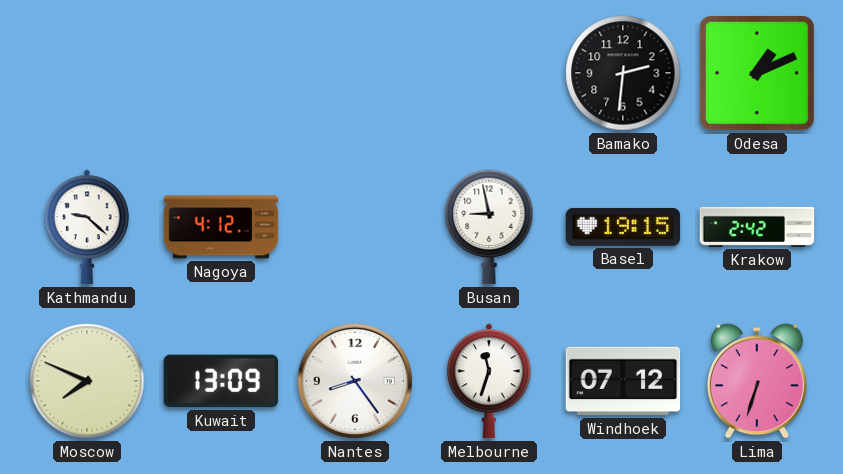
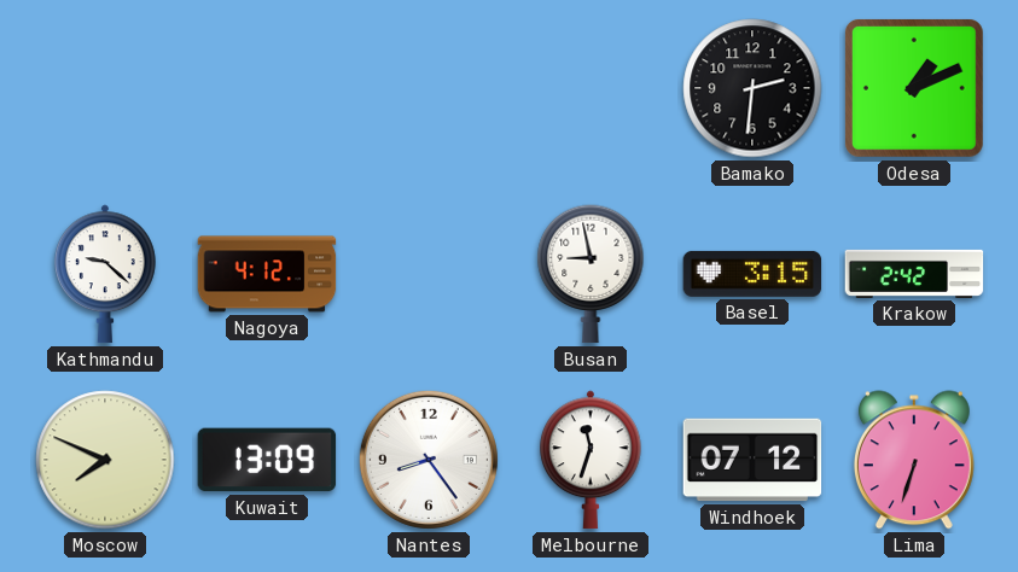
Basel: 19:15 -> 3:15
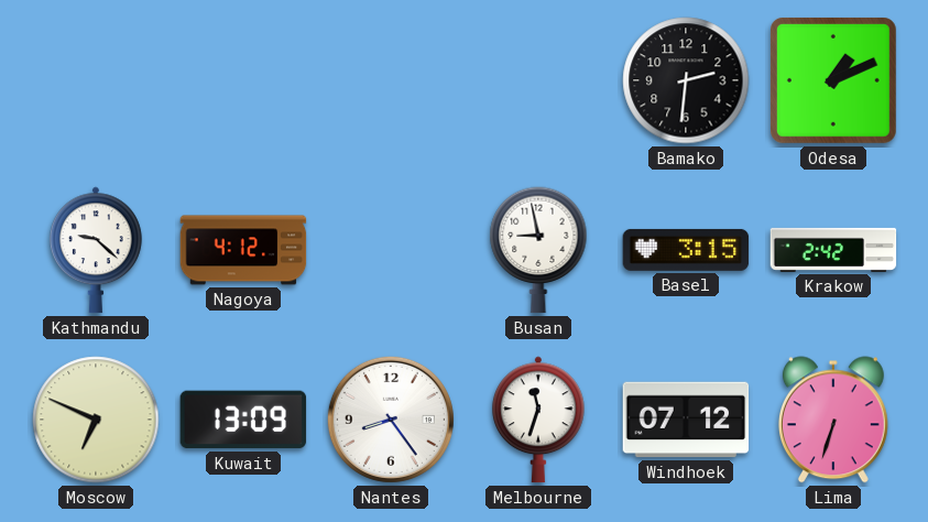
Moscow: 7:49 -> 6:49
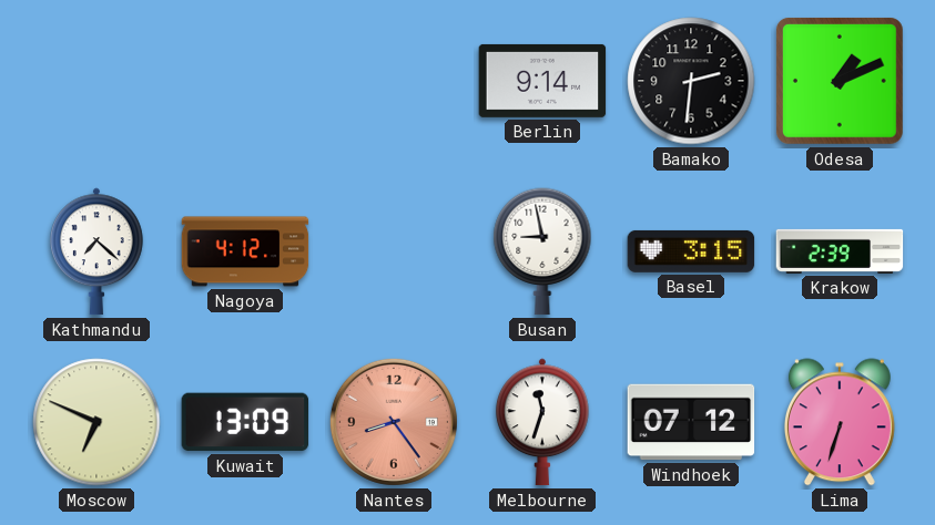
Berlin: none -> 9:14
Kathmandu: 9:22 -> 7:22
Krakow: 2:42 -> 2:39
Nantes dial: white -> salmon
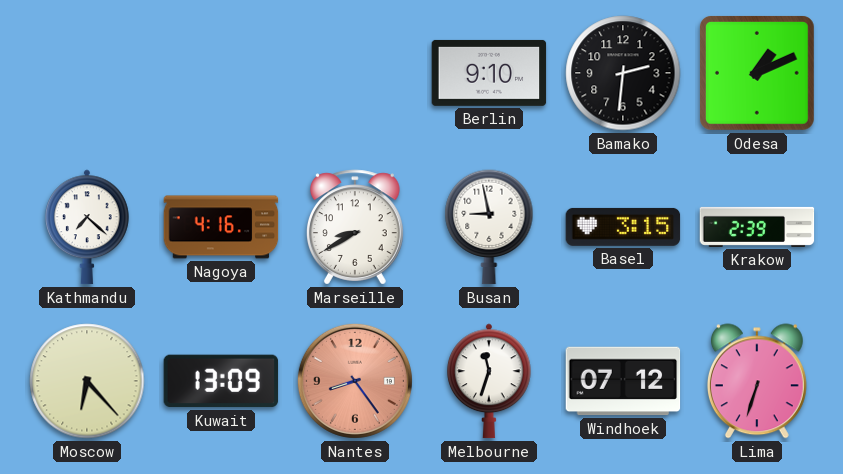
Berlin: 9:14 -> 9:10
Nagoya: 4:12 -> 4:16
Marseille: none -> 8:40
Moscow: 6:49 -> 6:23
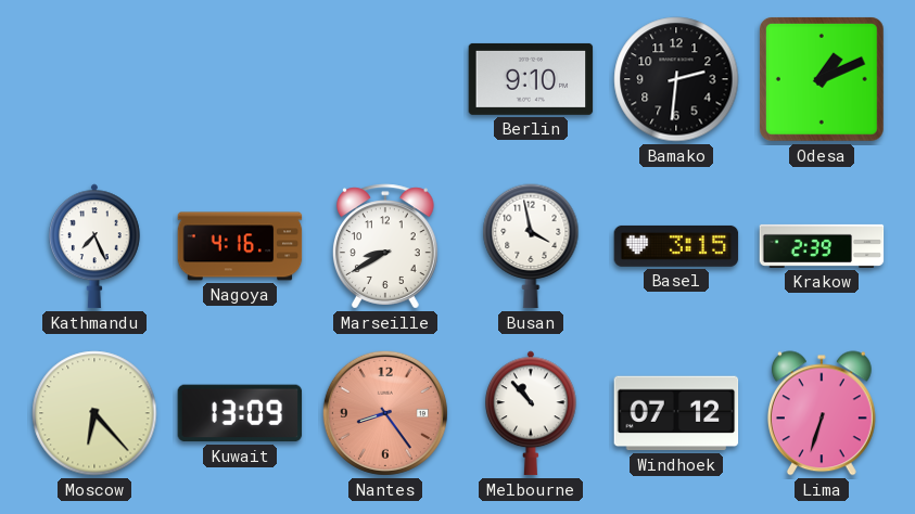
Kathmandu: 7:22 -> 7:26
Busan: 8:58 -> 3:58
Melbourne: 11:33 -> 10:53
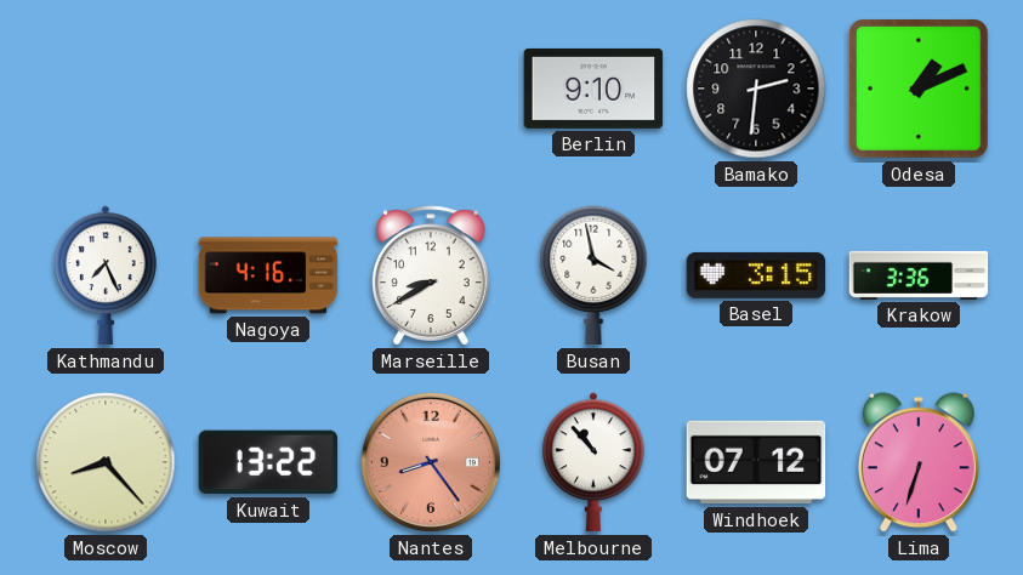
Krakow: 2:39 -> 3:36
Moscow: 6:23 -> 8:23
Kuwait: 13:09 -> 13:22
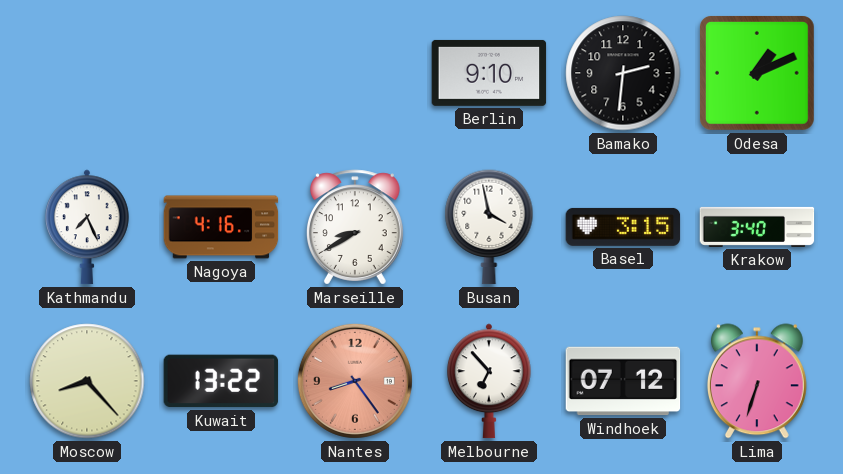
Krakow: 3:36 -> 3:40
Melbourne: 10:53 -> 6:53
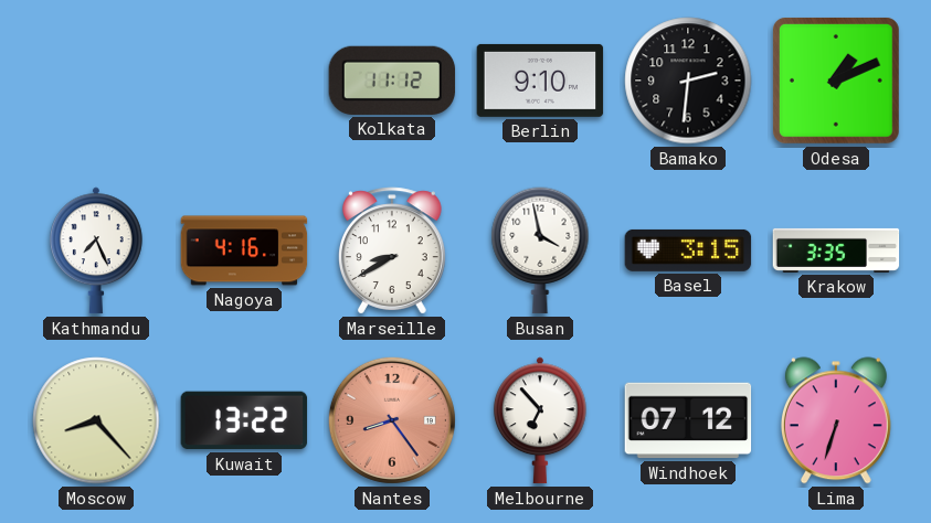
Kolkata: none -> 11:12
Krakow: 3:40 -> 3:35
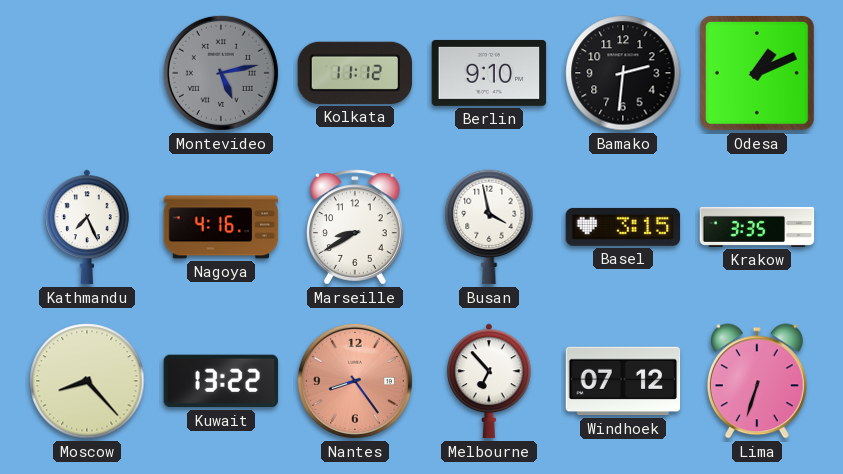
Montevideo: none -> 5:13
